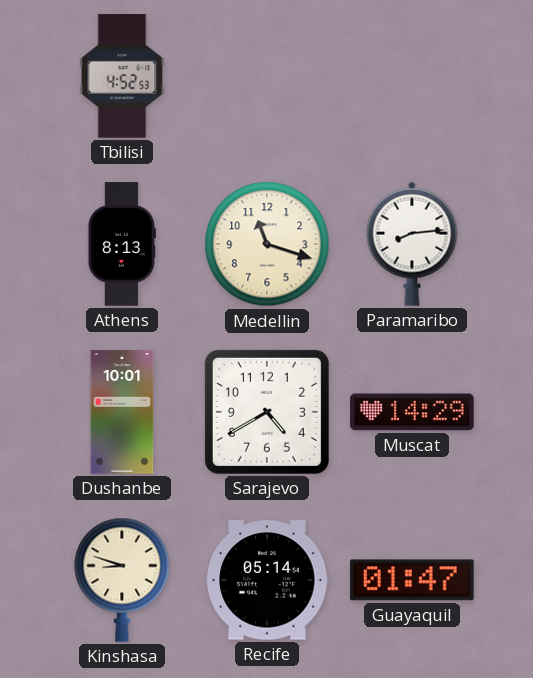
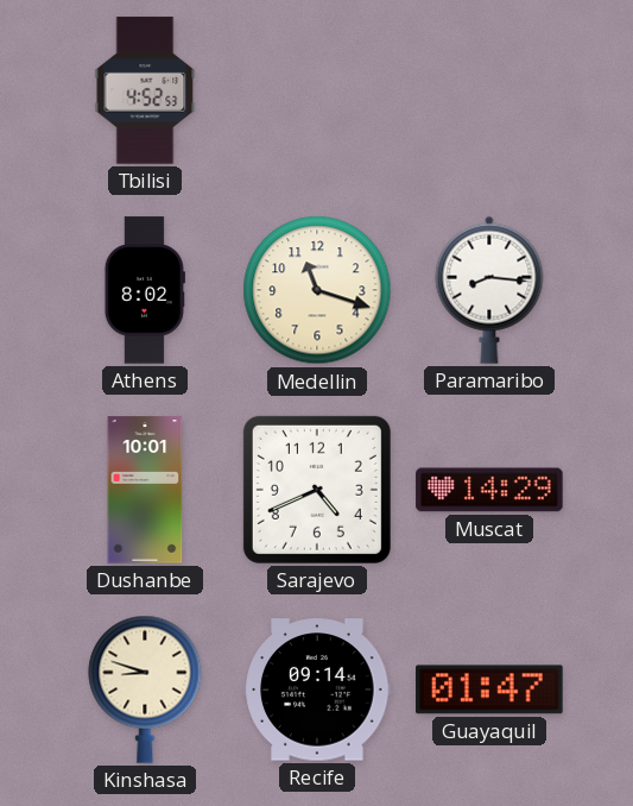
Athens: 8:13 -> 8:02
Paramaribo: 8:14 -> 8:16
Sarajevo: 4:40 -> 4:41
Recife: 05:14 -> 09:14
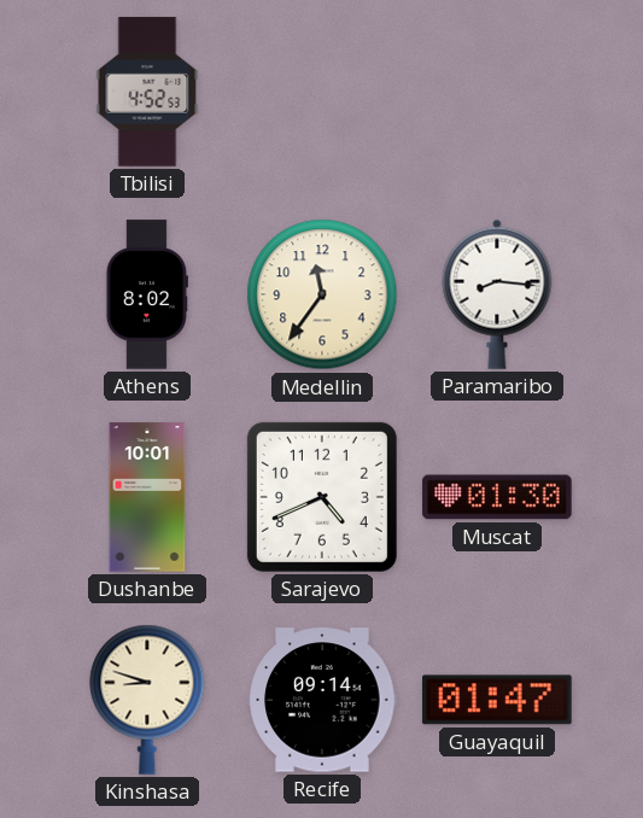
Medellin: 11:18 -> 11:36
Muscat: 14:29 -> 01:30
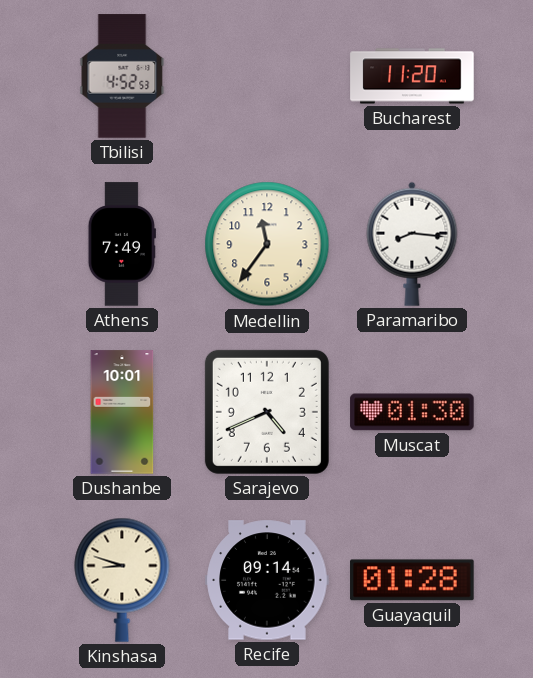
Bucharest: none -> 11:20
Athens: 8:02 -> 7:49
Guayaquil: 01:47 -> 01:28
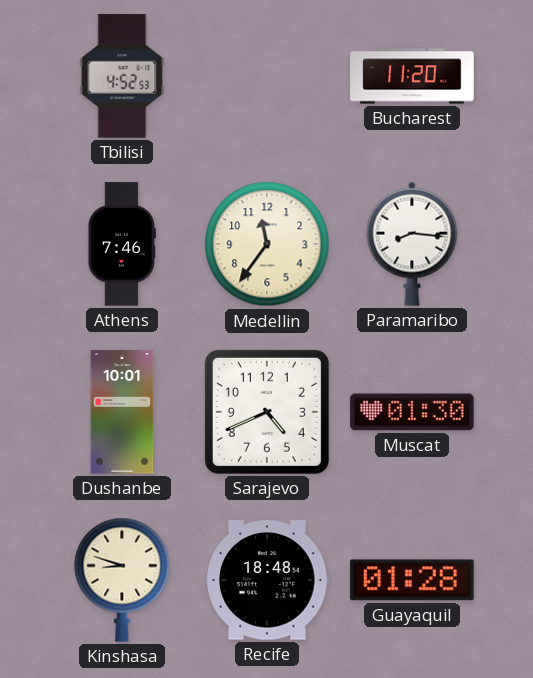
Athens: 7:49 -> 7:46
Recife: 09:14 -> 18:48
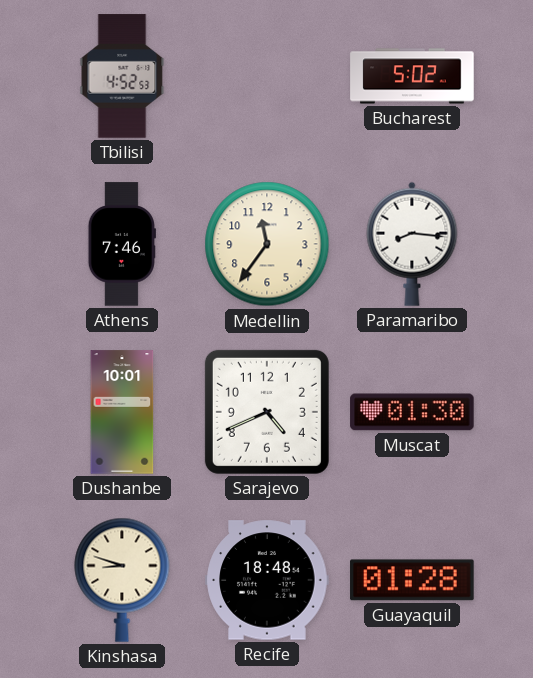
Bucharest: 11:20 -> 5:02
